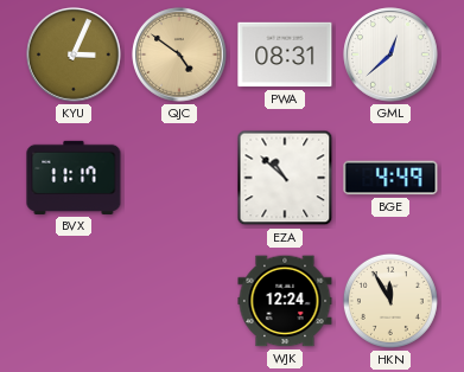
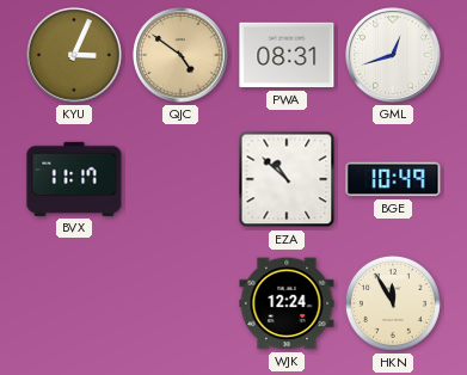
GML: 12:38 -> 12:42
BGE: 4:49 -> 10:49
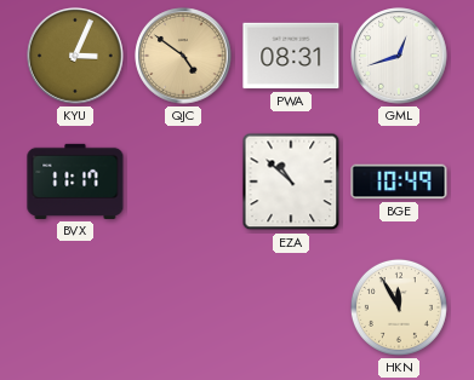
WJK: 12:24 -> none
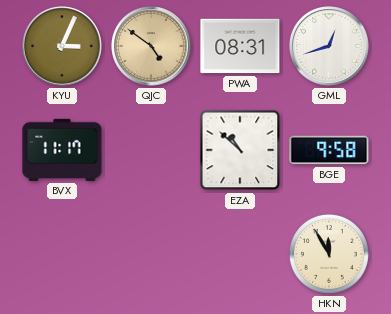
BGE: 10:49 -> 9:58
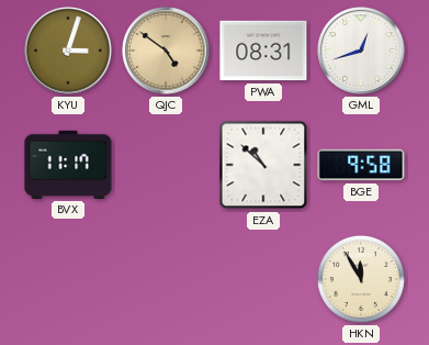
KYU: 3:04 -> 3:03
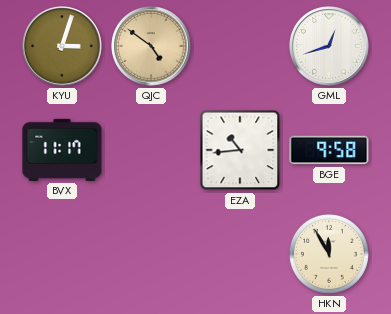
PWA: 08:31 -> none
EZA: 10:52 -> 10:44
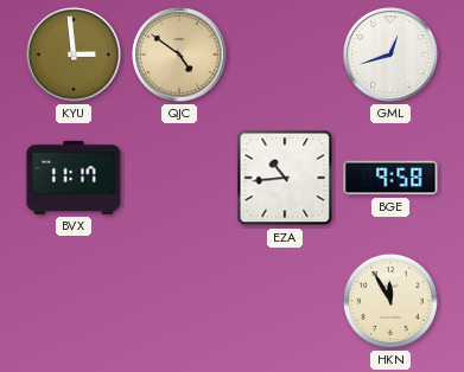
KYU: 3:03 -> 2:59
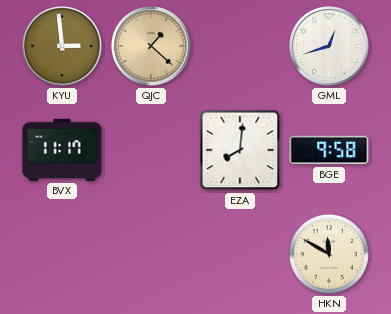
QJC: 4:51 -> 1:22
EZA: 10:44 -> 8:01
HKN: 11:55 -> 11:50
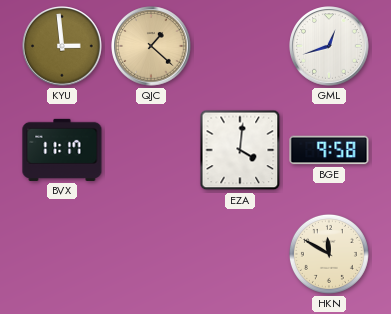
EZA: 8:01 -> 4:01
